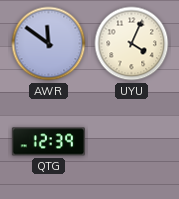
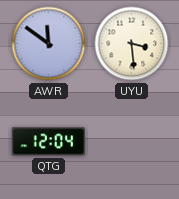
UYU: 4:04 -> 3:29
QTG: 12:39 -> 12:04
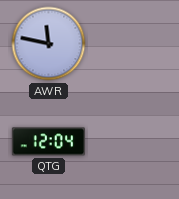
AWR: 11:51 -> 11:47
UYU: 3:29 -> none
